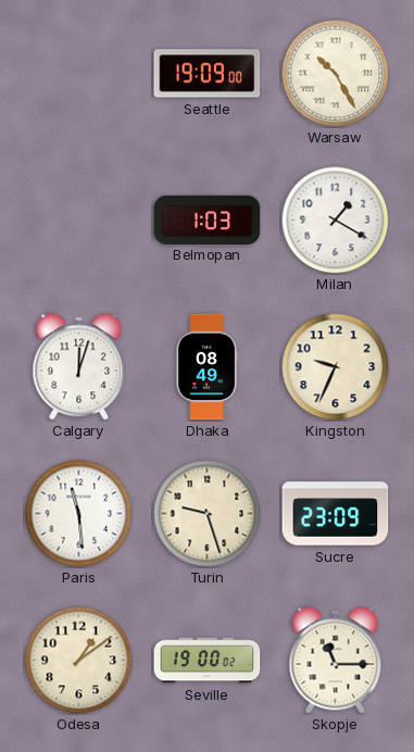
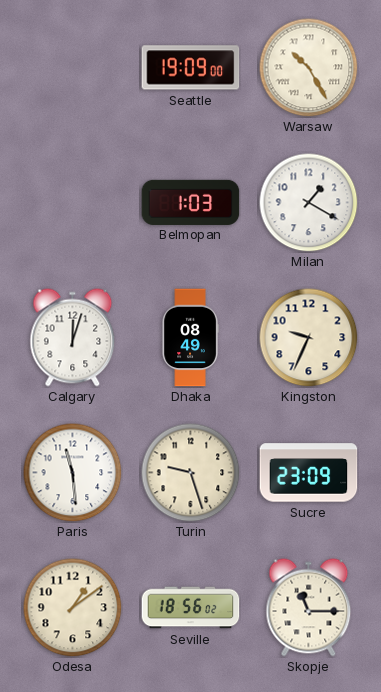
Seville: 19:00 -> 18:56
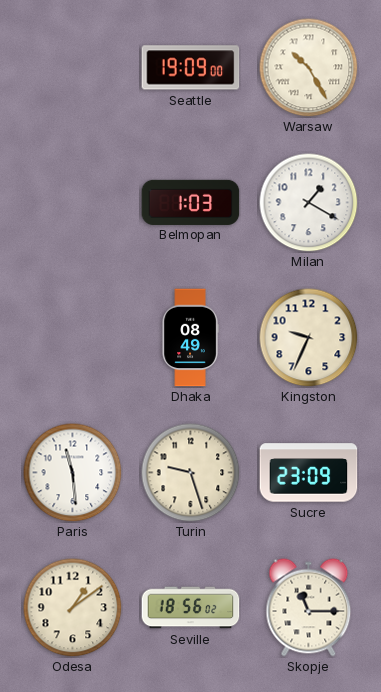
Calgary: 12:03 -> none
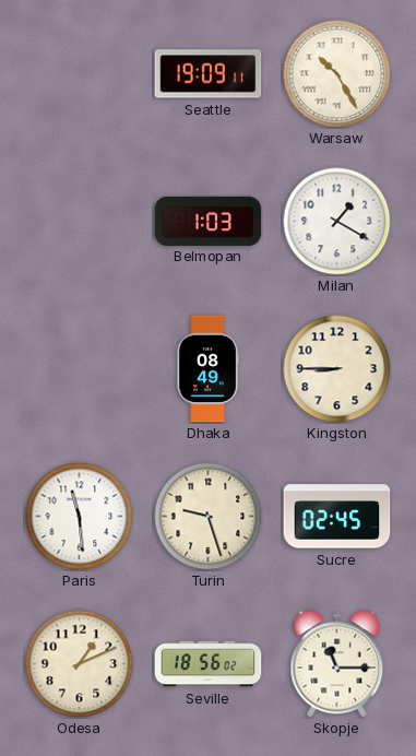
Seattle: 19:09:00 -> 19:09:11
Kingston: 9:34 -> 8:45
Sucre: 23:09 -> 02:45
Odesa: 1:09 -> 1:11
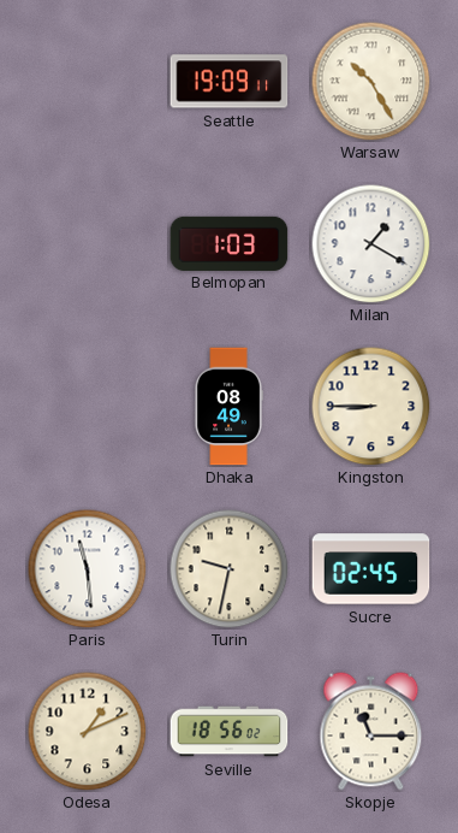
Turin: 9:27 -> 9:32
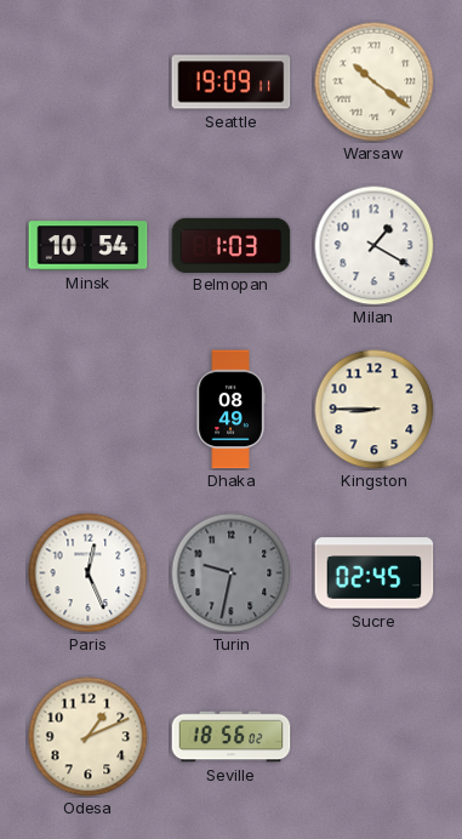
Warsaw: 10:25 -> 10:21
Minsk: none -> 10:54
Paris: 11:29 -> 12:26
Turin dial: cream -> grey
Skopje: 11:15 -> none
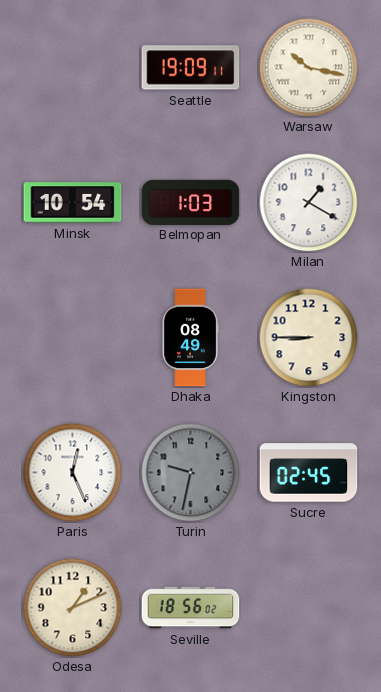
Warsaw: 10:21 -> 10:17
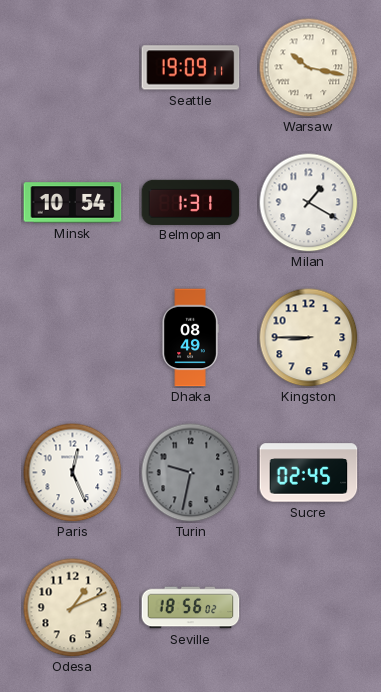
Belmopan: 1:03 -> 1:31
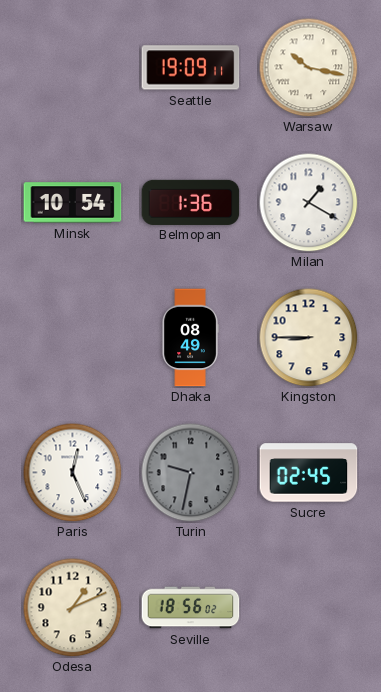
Belmopan: 1:31 -> 1:36
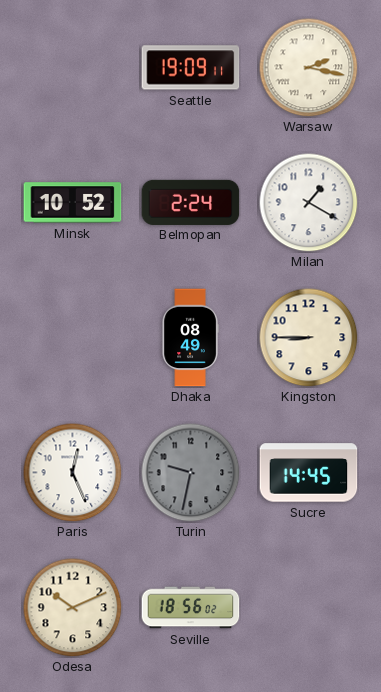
Warsaw: 10:17 -> 2:17
Minsk: 10:54 -> 10:52
Belmopan: 1:36 -> 2:24
Sucre: 02:45 -> 14:45
Odesa: 1:11 -> 10:11
